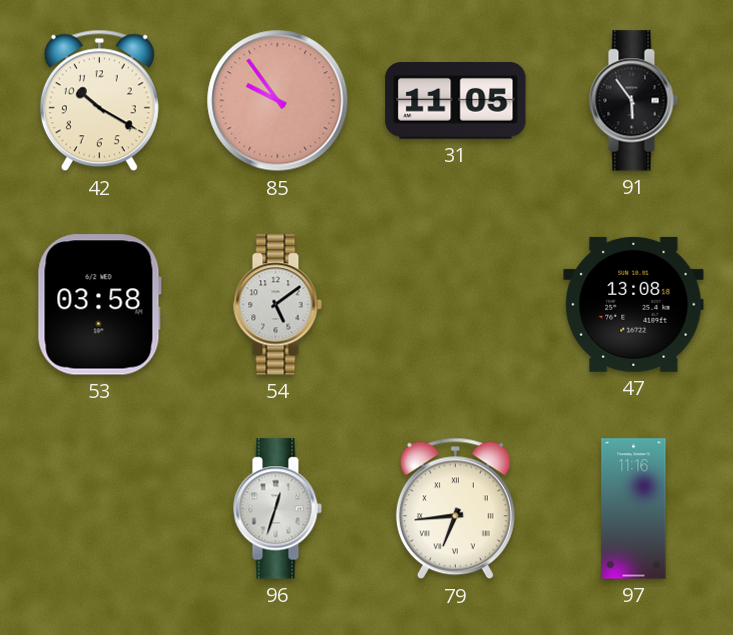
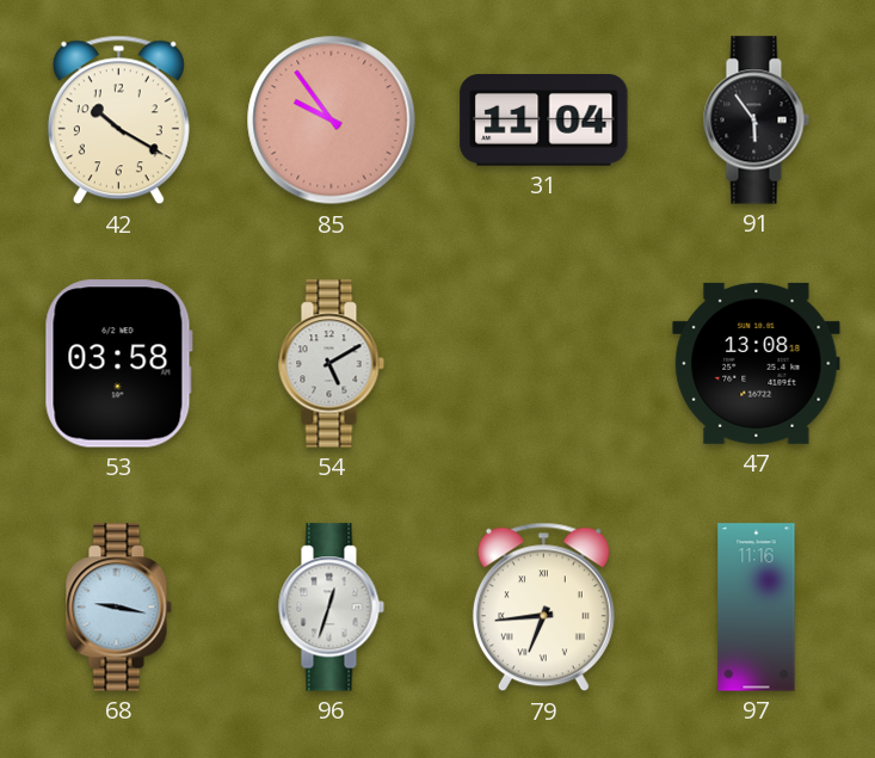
31: 11:05 -> 11:04
54: 5:09 -> 5:10
68: none -> 9:17
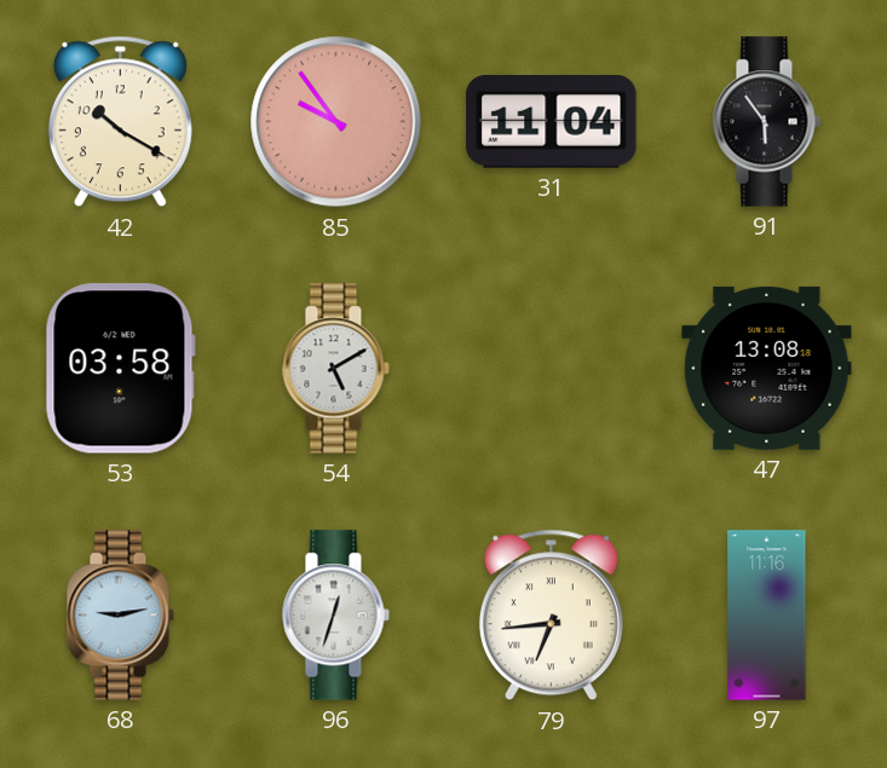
68: 9:17 -> 9:13
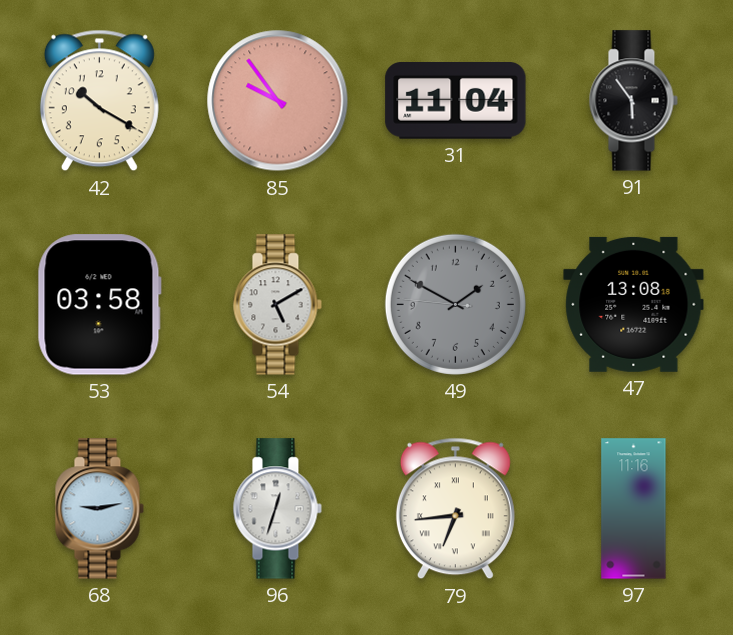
49: none -> 1:49
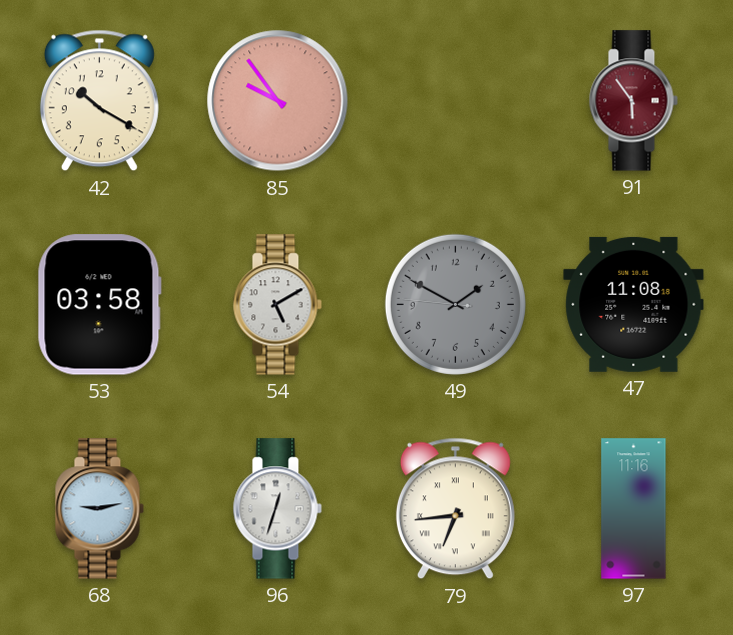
31: 11:04 -> none
91 dial: black -> burgundy
47: 13:08 -> 11:08
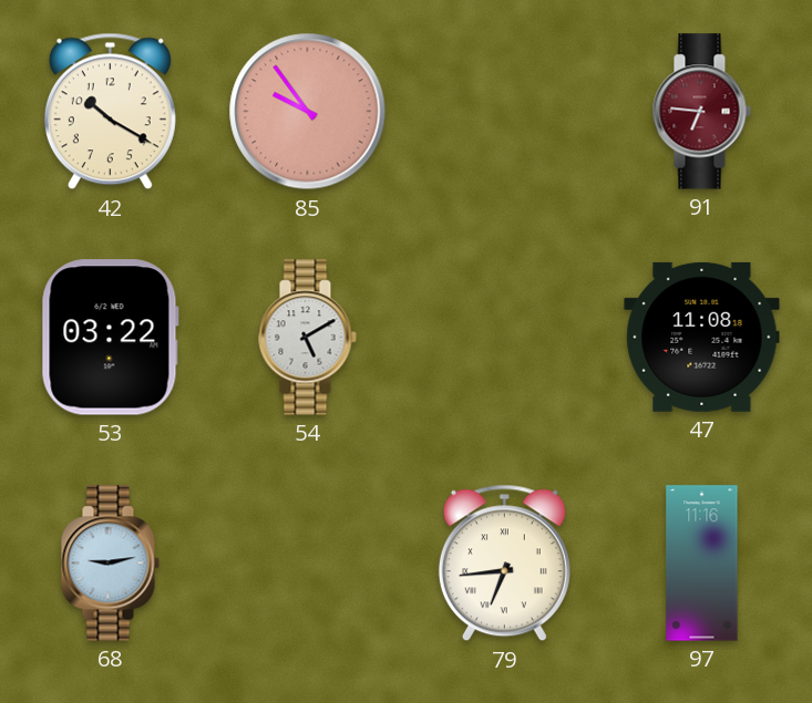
91: 5:54 -> 6:46
53: 03:58 -> 03:22
49: 1:49 -> none
96: 12:33 -> none
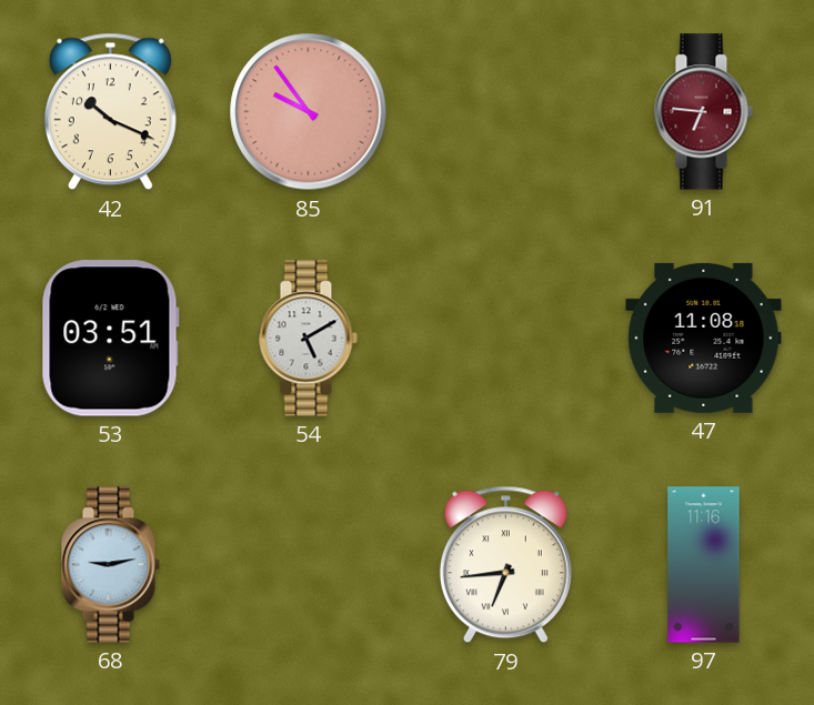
42: 10:20 -> 10:19
53: 03:22 -> 03:51
